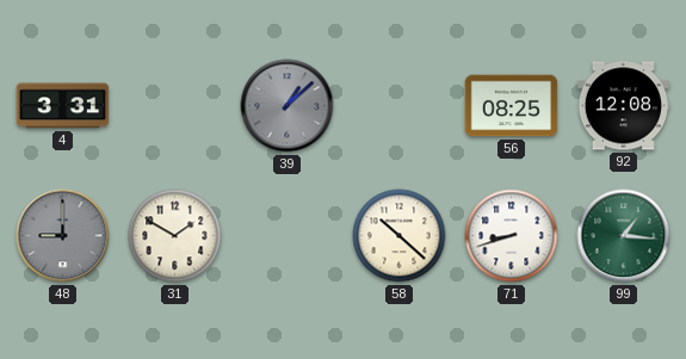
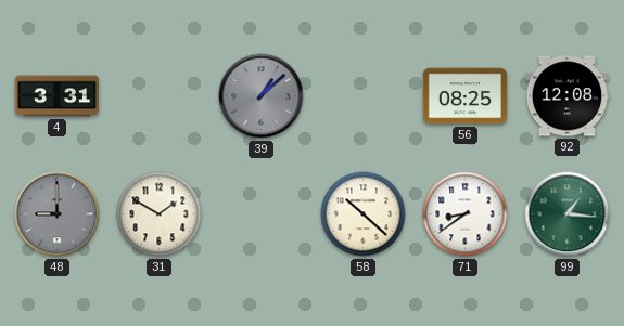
71: 8:42 -> 8:39
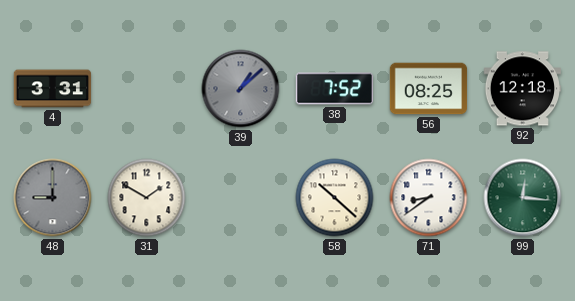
38: none -> 7:52
92: 12:08 -> 12:18
99: 1:16 -> 12:16
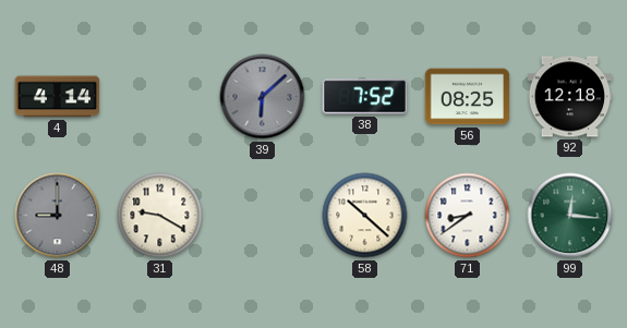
4: 3:31 -> 4:14
39: 1:08 -> 6:08
31: 1:50 -> 9:20
